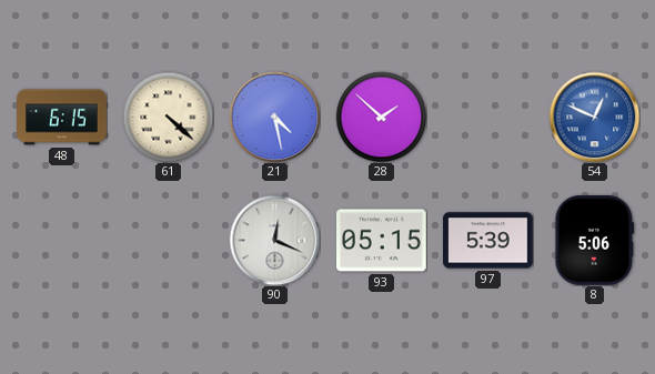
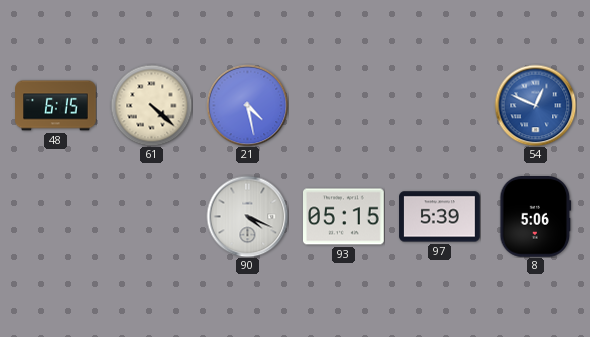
28: 1:52 -> none
90: 12:19 -> 4:19
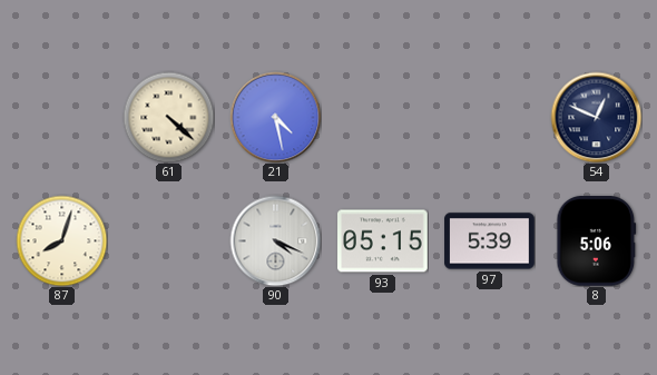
48: 6:15 -> none
54 dial: blue -> navy
87: none -> 8:03
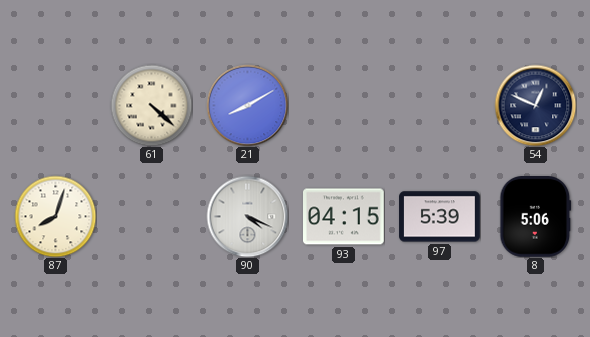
21: 4:28 -> 8:10
93: 05:15 -> 04:15
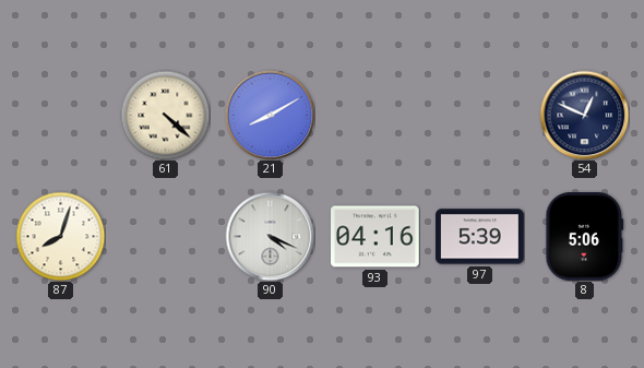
93: 04:15 -> 04:16
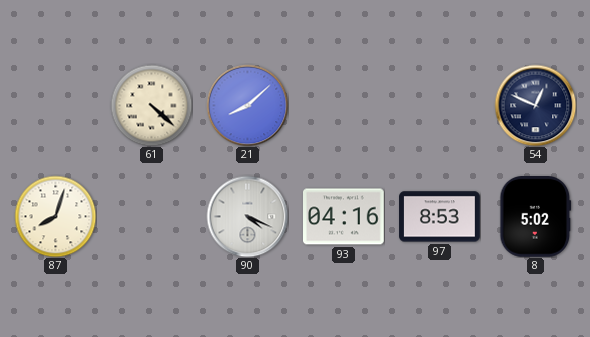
21: 8:10 -> 8:08
97: 5:39 -> 8:53
8: 5:06 -> 5:02
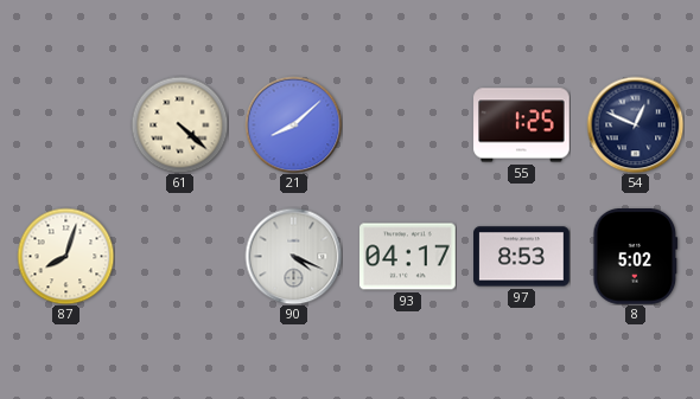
55: none -> 1:25
93: 04:16 -> 04:17
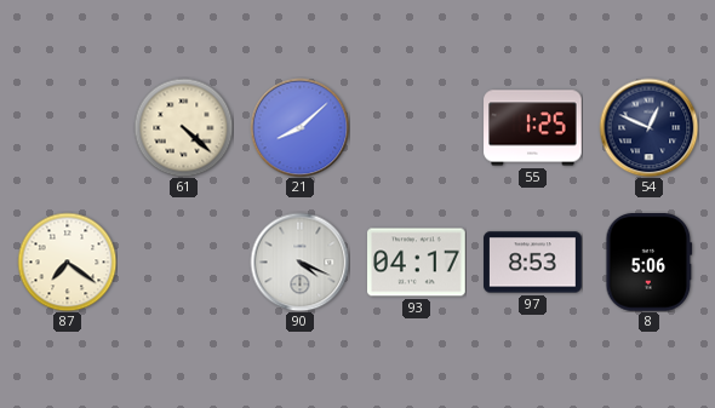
87: 8:03 -> 7:21
8: 5:02 -> 5:06
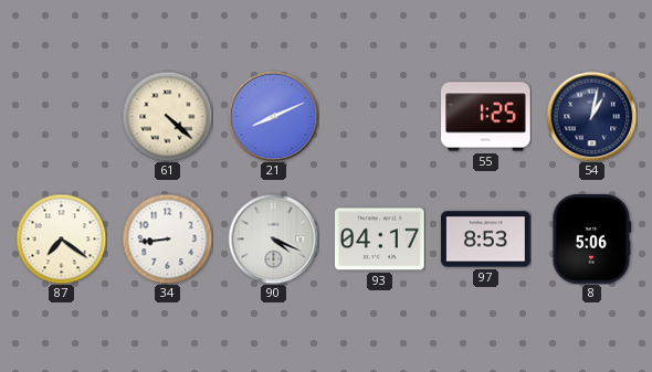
21: 8:08 -> 8:11
54: 12:49 -> 1:02
34: none -> 8:44
